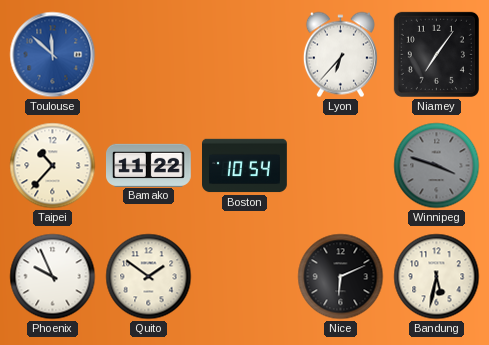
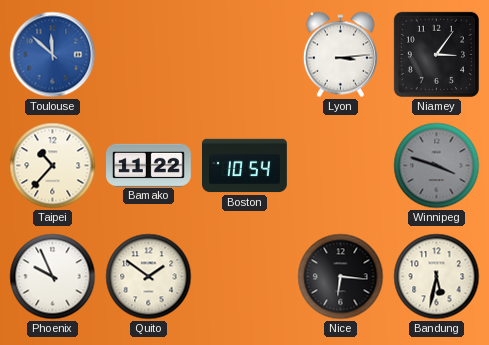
Lyon: 6:37 -> 3:14
Niamey: 7:06 -> 3:06
Nice: 6:11 -> 6:16
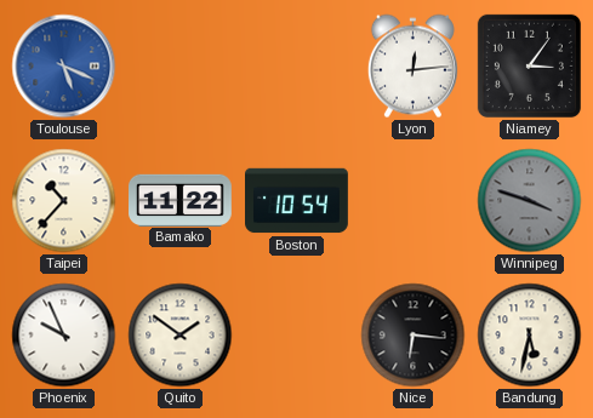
Toulouse: 11:52 -> 5:19
Lyon: 3:14 -> 12:14
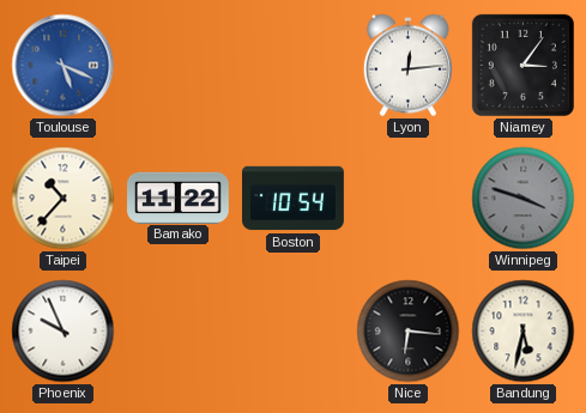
Quito: 1:51 -> none
